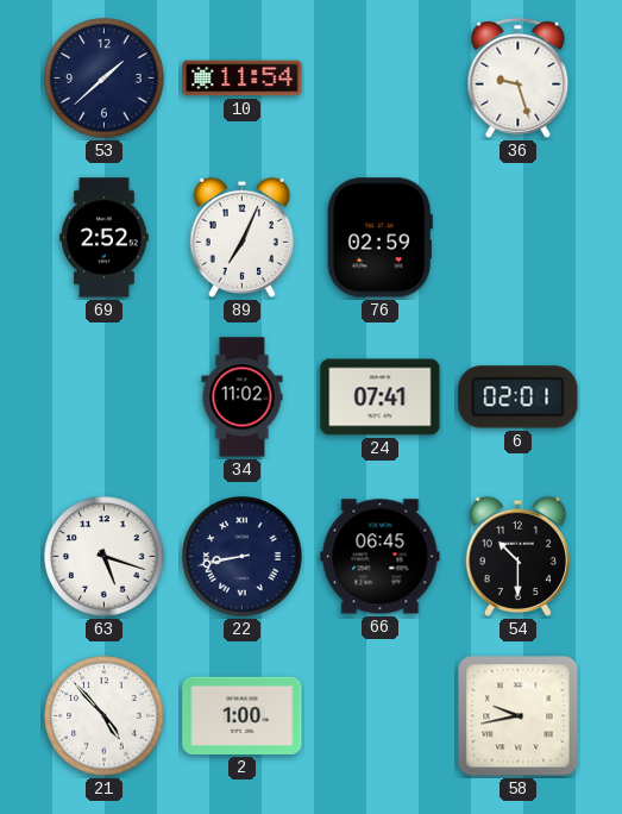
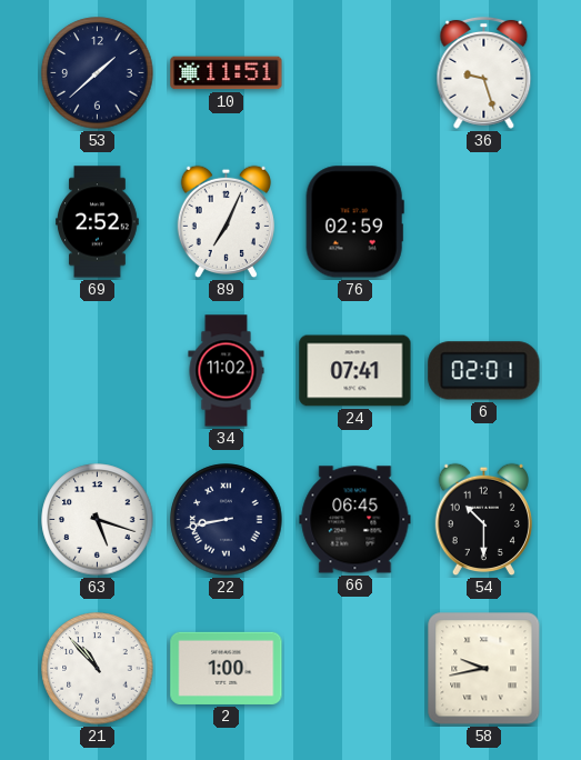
10: 11:54 -> 11:51
21: 4:53 -> 10:53
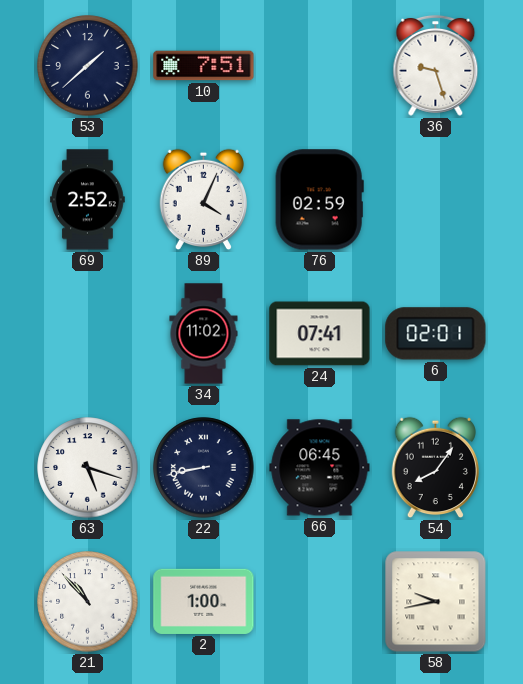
10: 11:51 -> 7:51
89: 7:04 -> 4:04
54: 10:30 -> 8:06
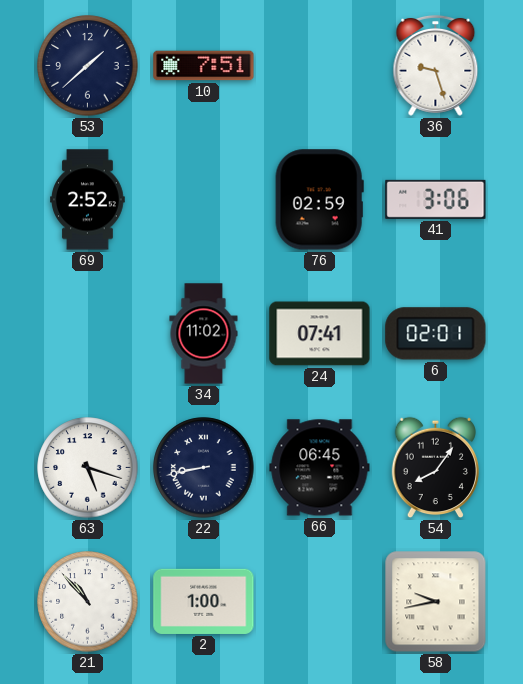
89: 4:04 -> none
41: none -> 3:06
